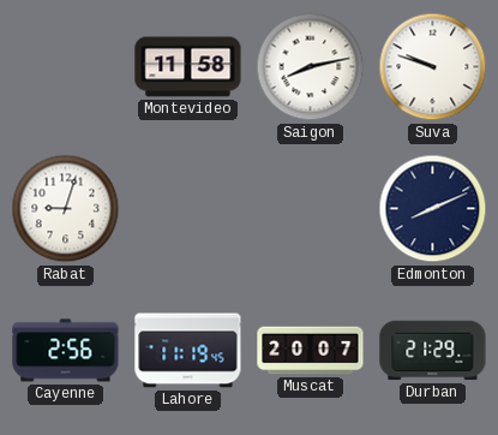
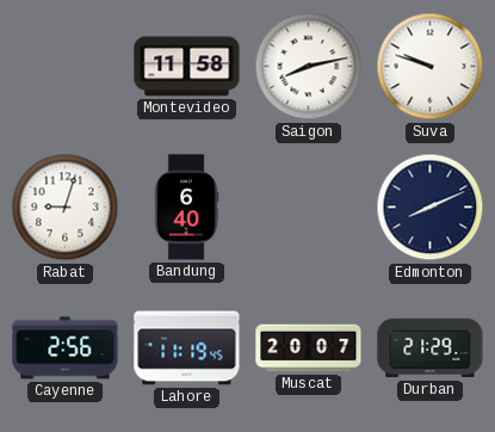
Bandung: none -> 6:40
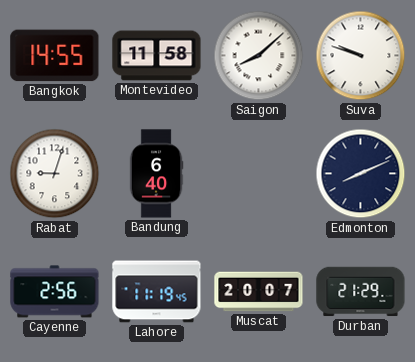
Bangkok: none -> 14:55
Saigon: 8:13 -> 8:08
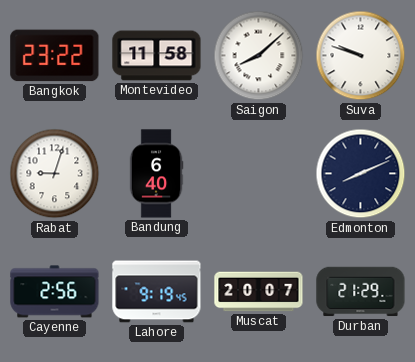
Bangkok: 14:55 -> 23:22
Lahore: 11:19 -> 9:19
